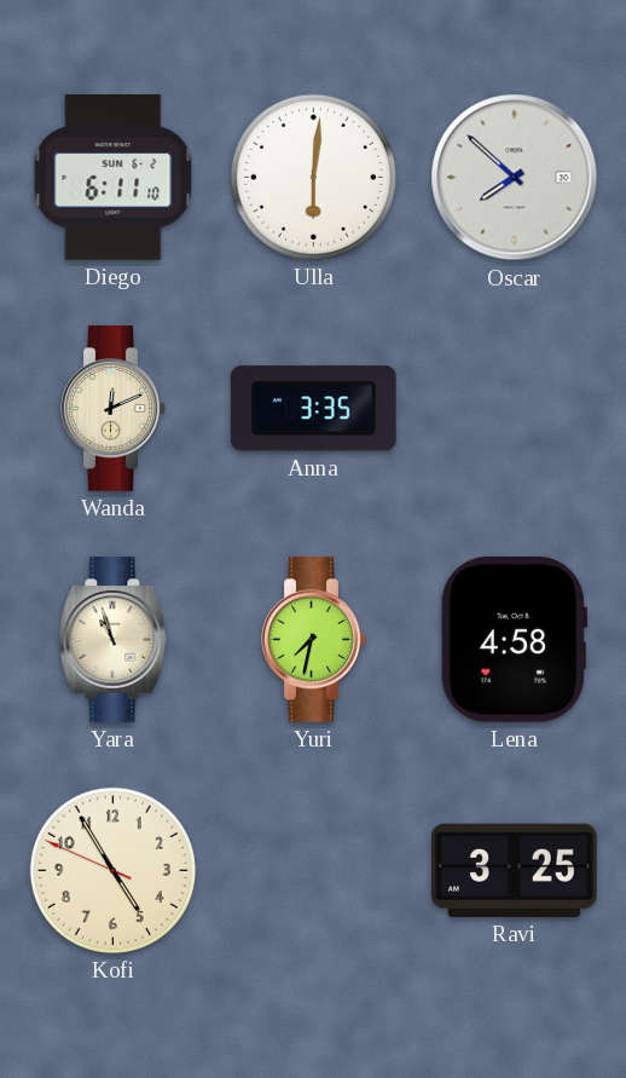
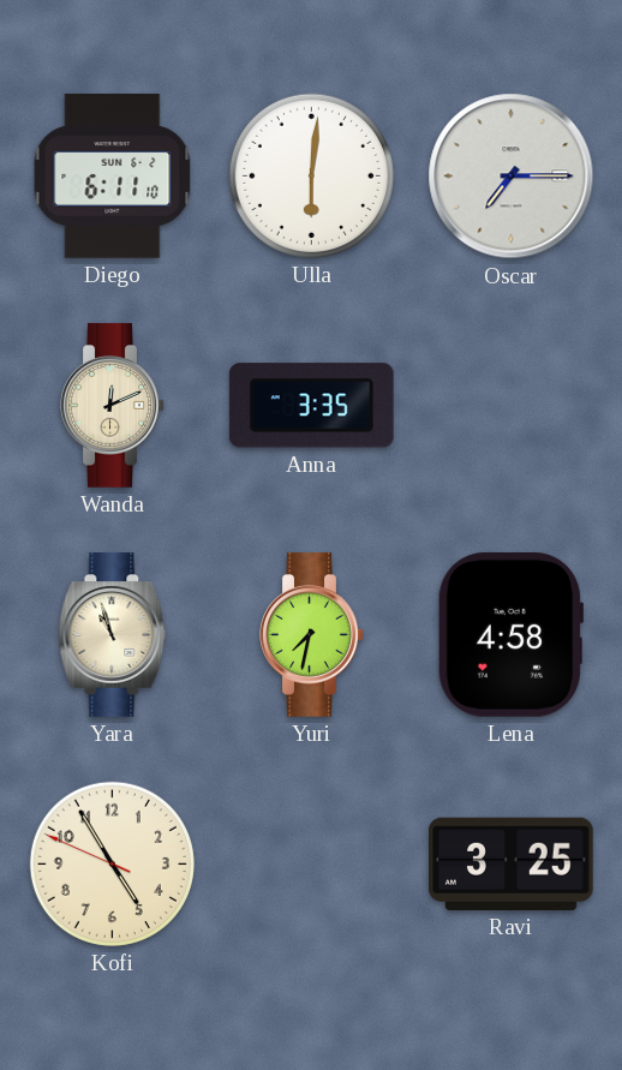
Oscar: 7:52 -> 7:15
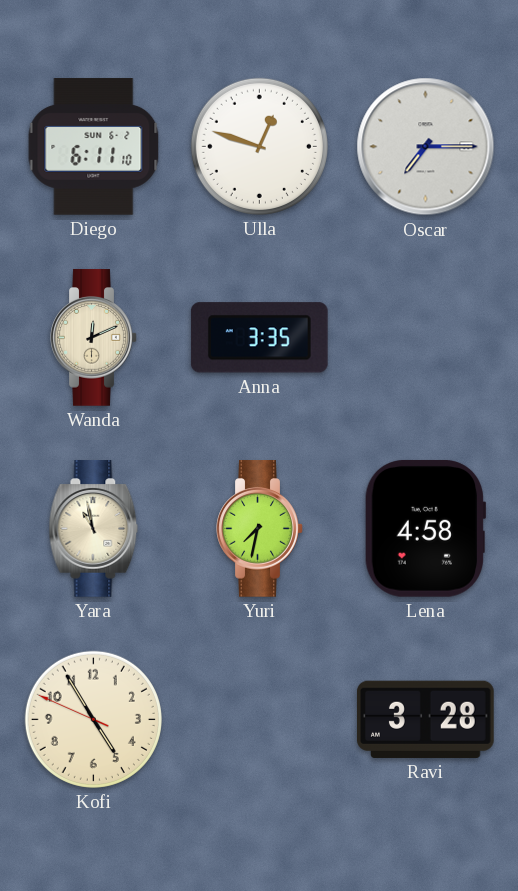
Ulla: 6:01 -> 12:48
Yara: 10:57 -> 10:58
Ravi: 3:25 -> 3:28
